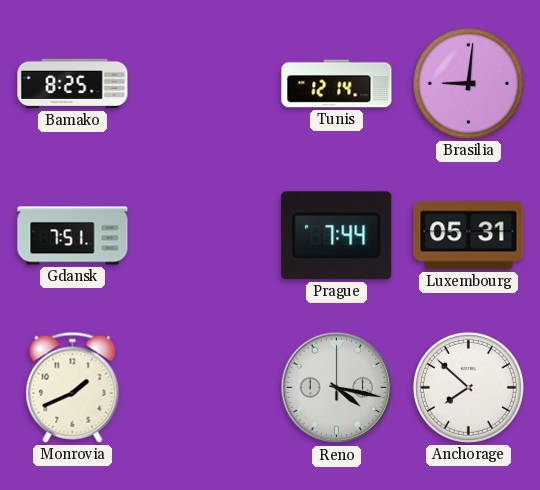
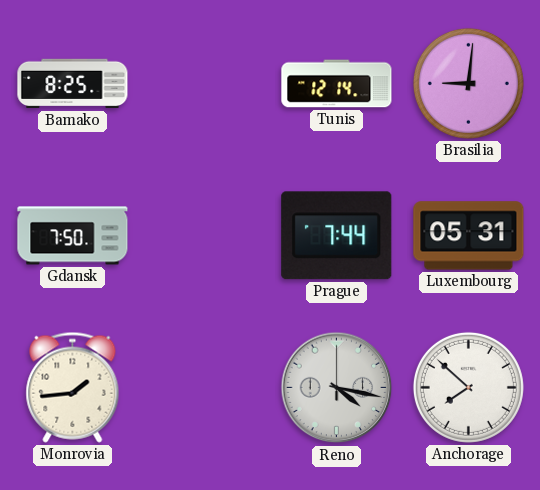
Gdansk: 7:51 -> 7:50
Monrovia: 1:41 -> 1:44
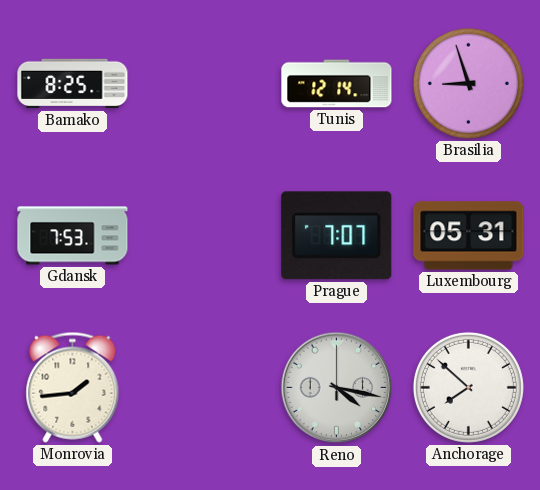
Brasilia: 9:01 -> 8:57
Gdansk: 7:50 -> 7:53
Prague: 7:44 -> 7:07
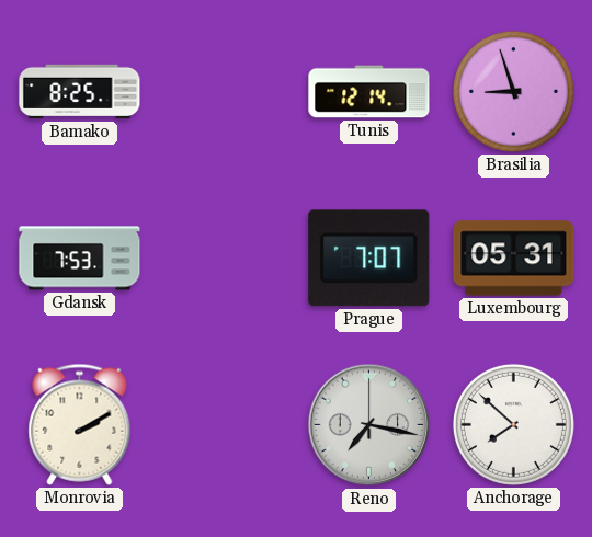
Monrovia: 1:44 -> 2:10
Reno: 4:17 -> 7:17
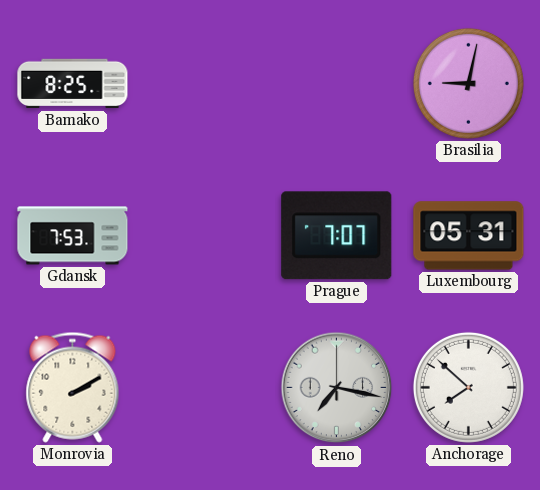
Tunis: 12:14 -> none
Brasilia: 8:57 -> 9:02
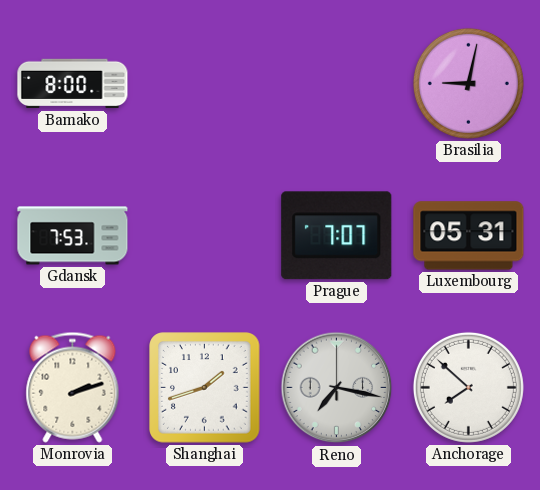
Bamako: 8:25 -> 8:00
Monrovia: 2:10 -> 2:12
Shanghai: none -> 1:42
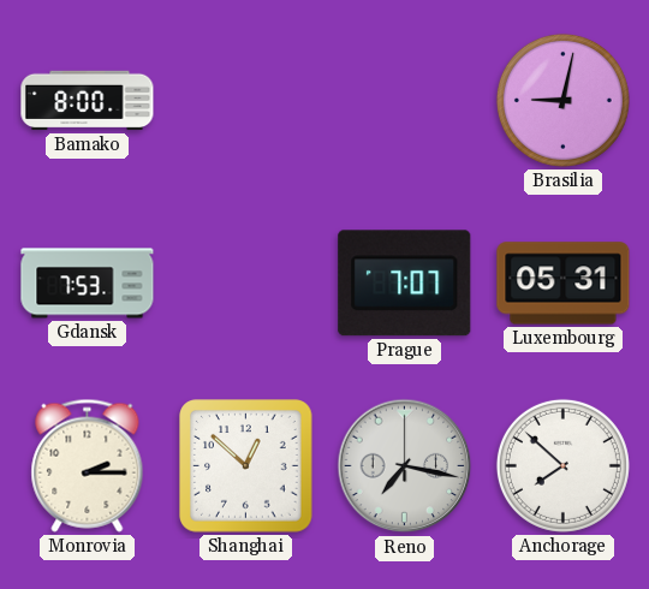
Monrovia: 2:12 -> 2:15
Shanghai: 1:42 -> 12:52
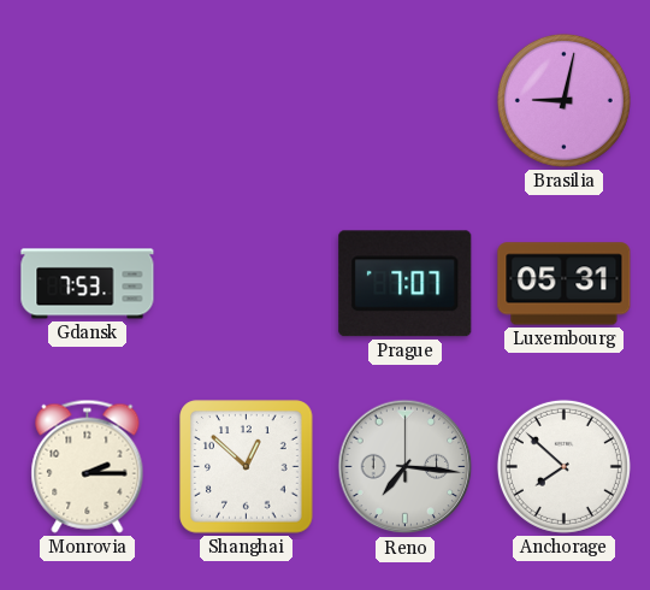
Bamako: 8:00 -> none
Reno: 7:17 -> 7:16
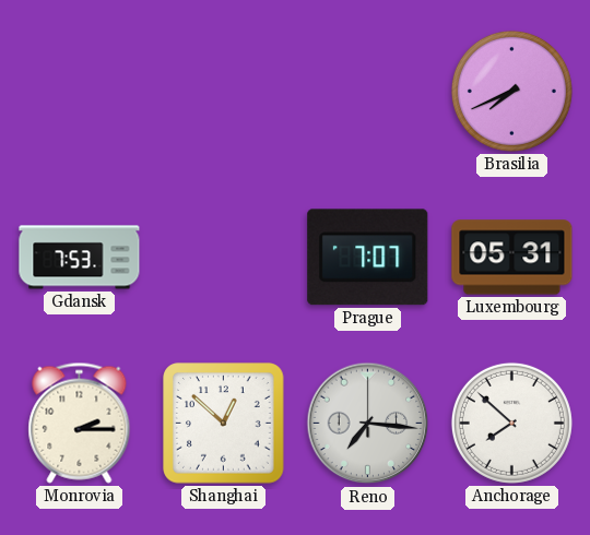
Brasilia: 9:02 -> 7:41
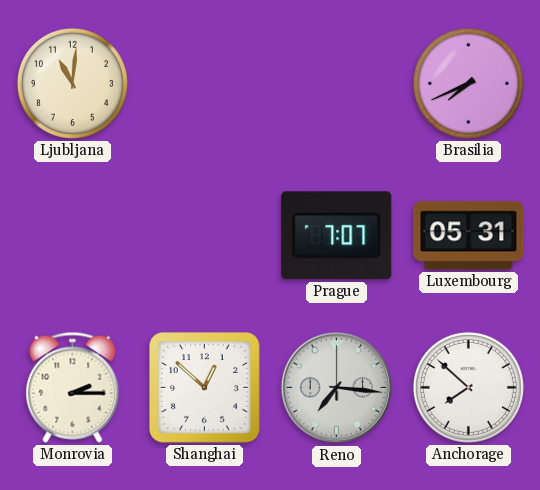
Ljubljana: none -> 11:01
Gdansk: 7:53 -> none
